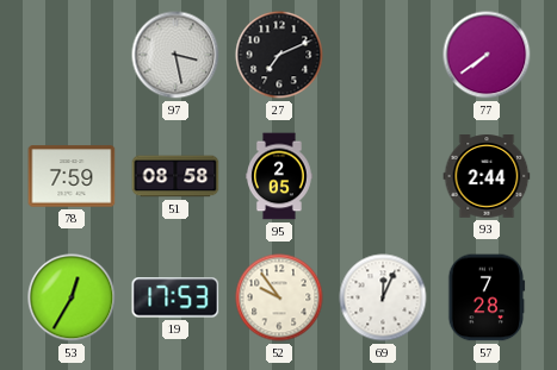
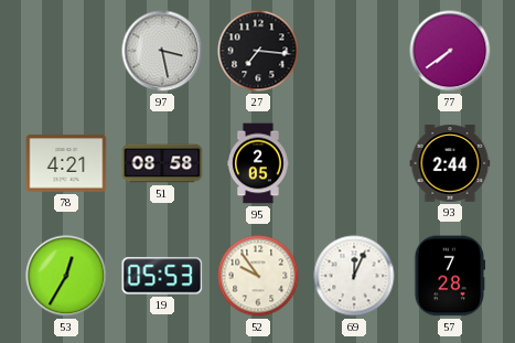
27: 7:11 -> 7:16
78: 7:59 -> 4:21
19: 17:53 -> 05:53
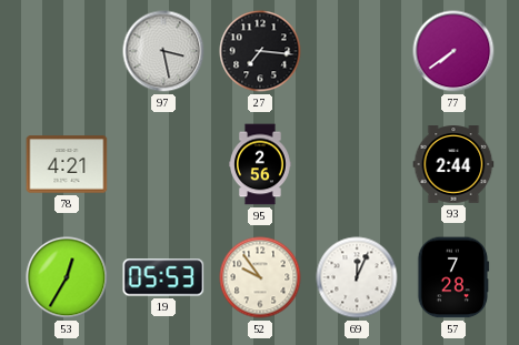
51: 08:58 -> none
95: 2:05 -> 2:56
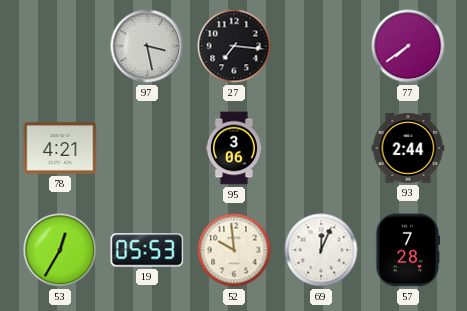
95: 2:56 -> 3:06
52: 9:54 -> 9:59
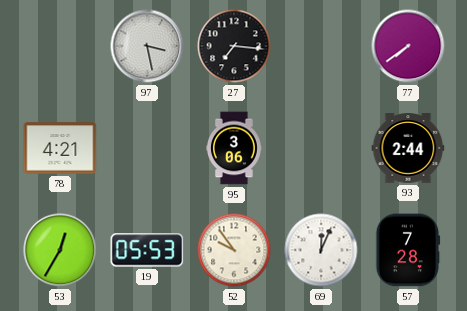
52: 9:59 -> 9:54
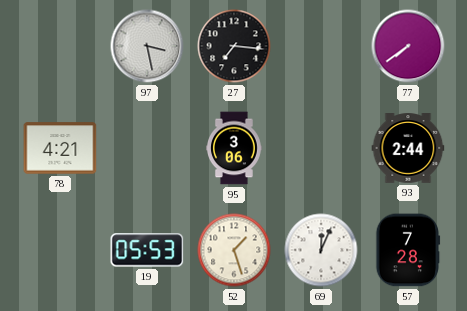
53: 12:35 -> none
52: 9:54 -> 1:27
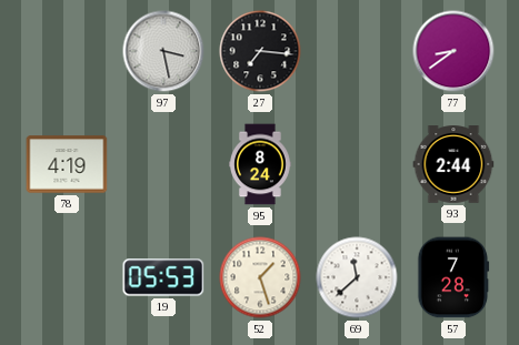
77: 7:39 -> 8:39
78: 4:21 -> 4:19
95: 3:06 -> 8:24
69: 12:04 -> 11:38
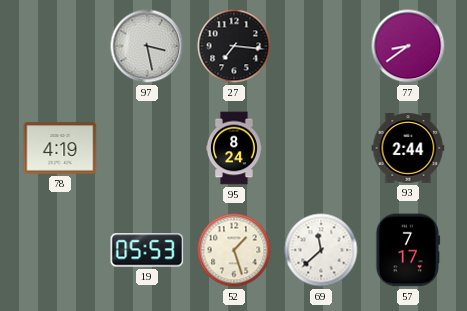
57: 7:28 -> 7:17
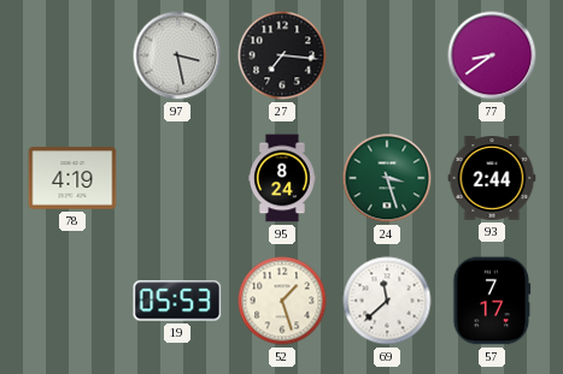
24: none -> 3:27
